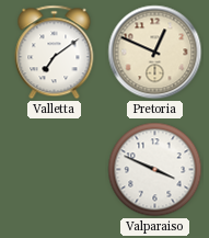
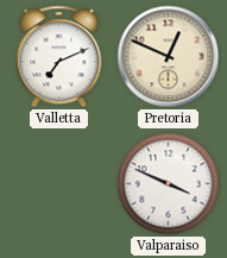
Valletta: 7:09 -> 7:11
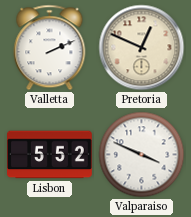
Valletta: 7:11 -> 2:11
Lisbon: none -> 5:52
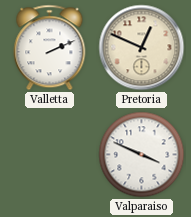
Lisbon: 5:52 -> none
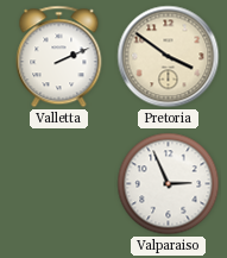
Pretoria: 12:49 -> 3:51
Valparaiso: 3:49 -> 2:56
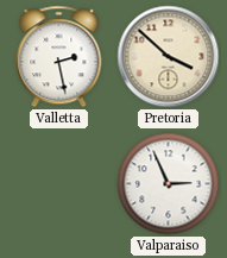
Valletta: 2:11 -> 2:28
Pretoria: 3:51 -> 3:52
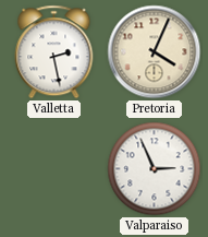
Pretoria: 3:52 -> 4:04
